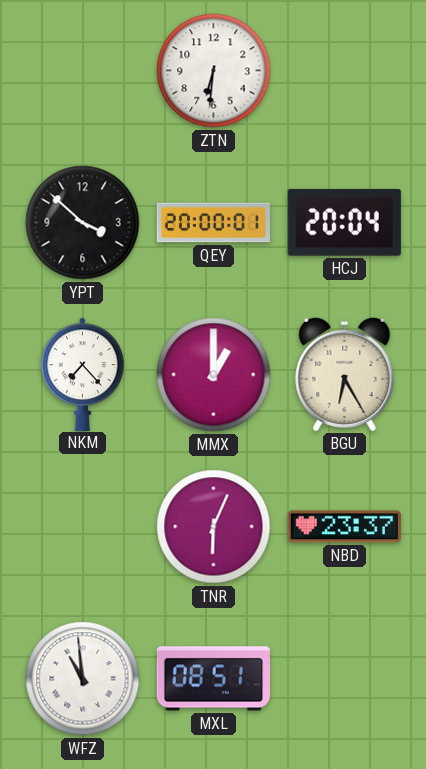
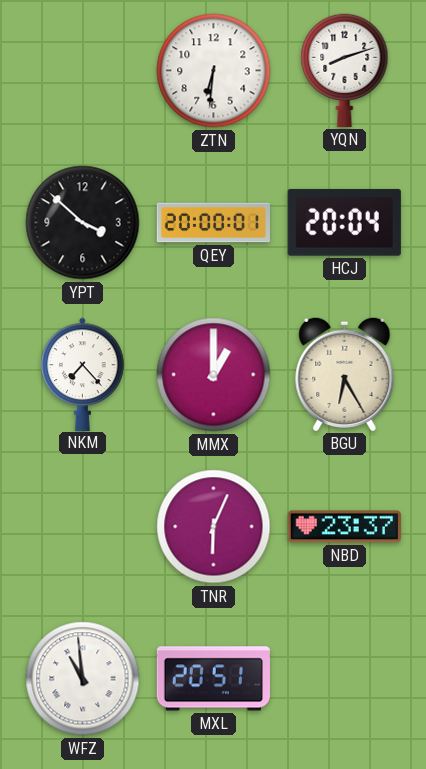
YQN: none -> 8:12
MXL: 08:51 -> 20:51
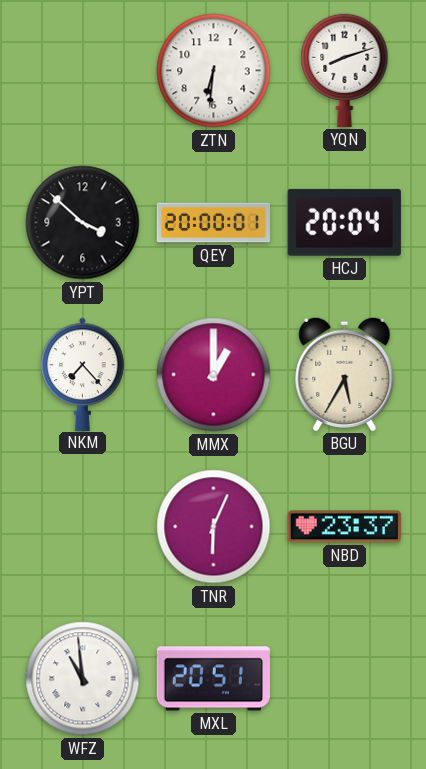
BGU: 6:25 -> 5:35
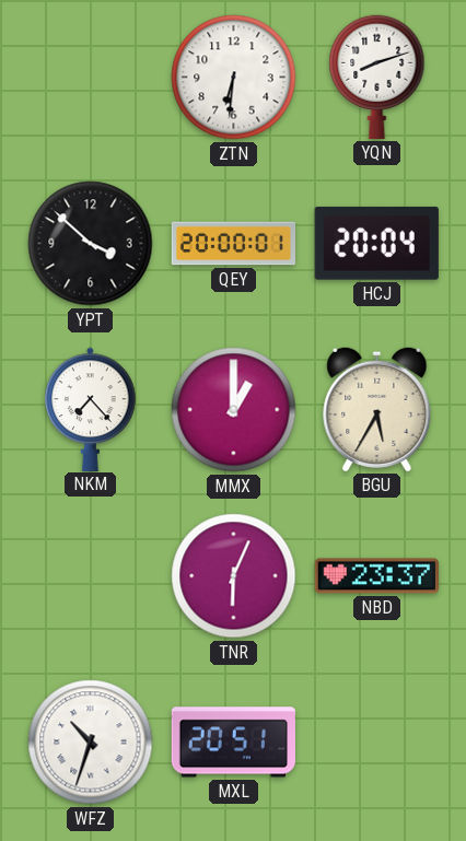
WFZ: 10:59 -> 10:33
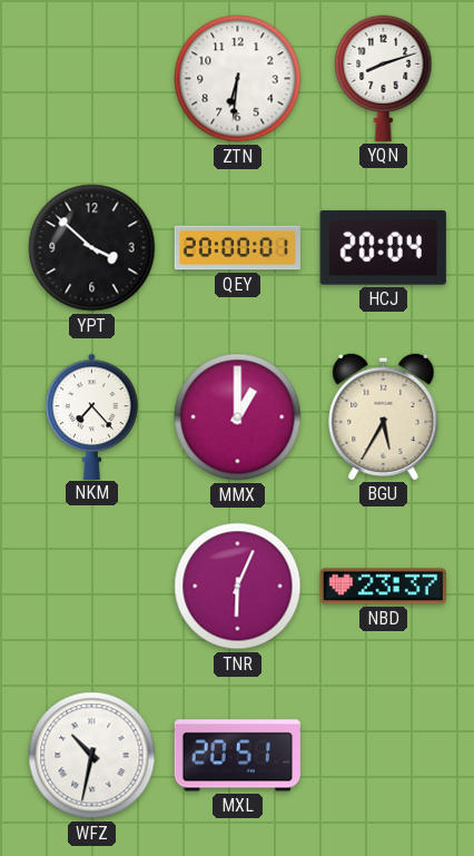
WFZ: 10:33 -> 10:32
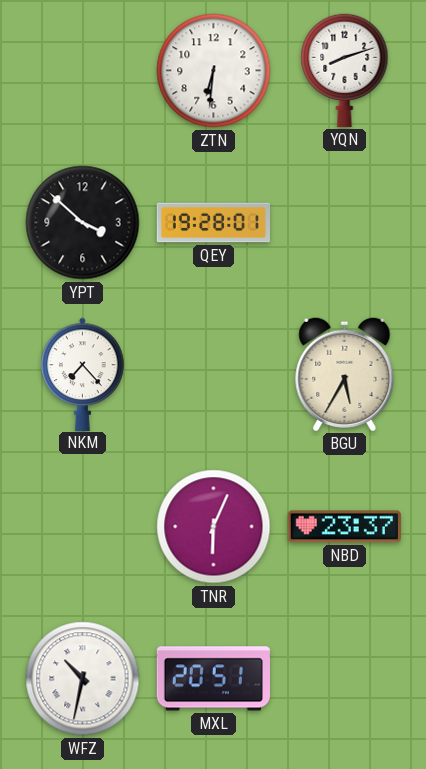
QEY: 20:00 -> 19:28
HCJ: 20:04 -> none
MMX: 1:00 -> none
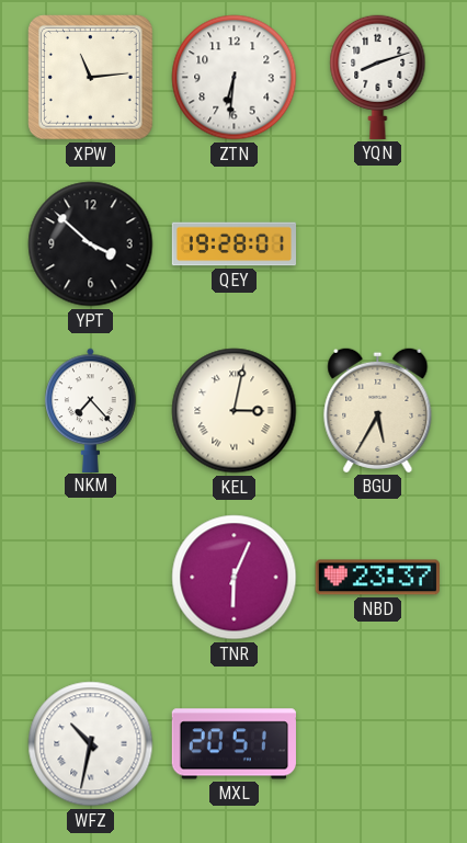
XPW: none -> 11:14
KEL: none -> 3:02
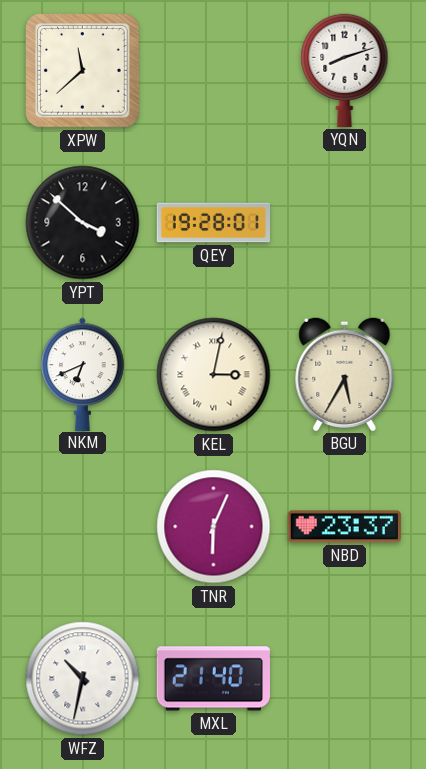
XPW: 11:14 -> 11:38
ZTN: 6:31 -> none
NKM: 7:23 -> 6:41
MXL: 20:51 -> 21:40
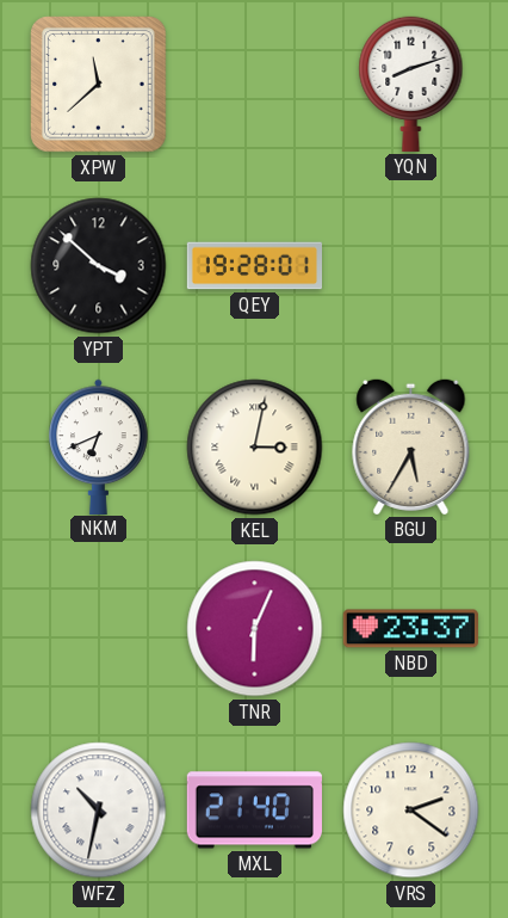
VRS: none -> 2:21
